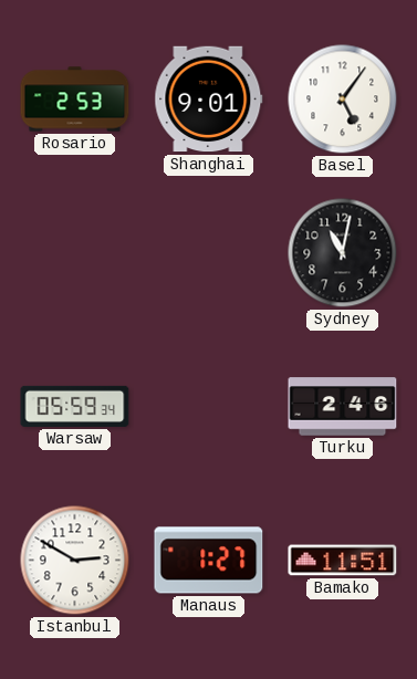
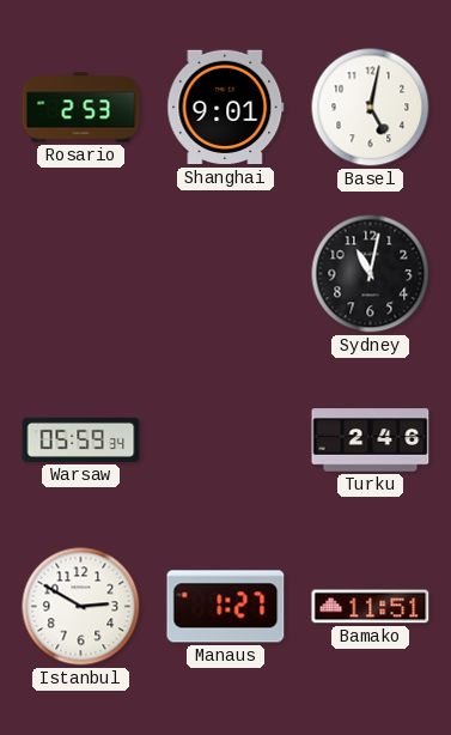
Basel: 5:06 -> 5:02
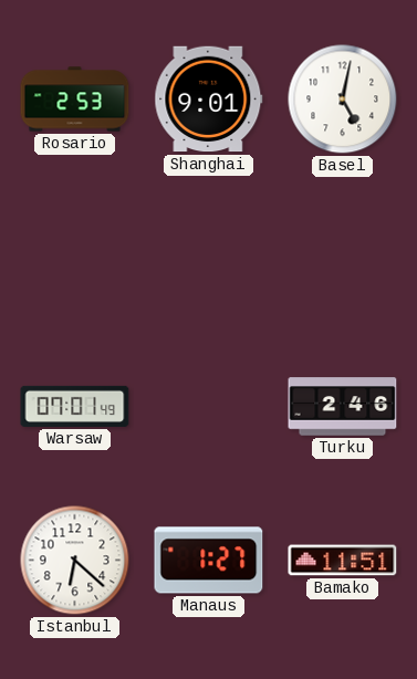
Sydney: 11:02 -> none
Warsaw: 05:59 -> 07:01
Istanbul: 2:50 -> 6:22
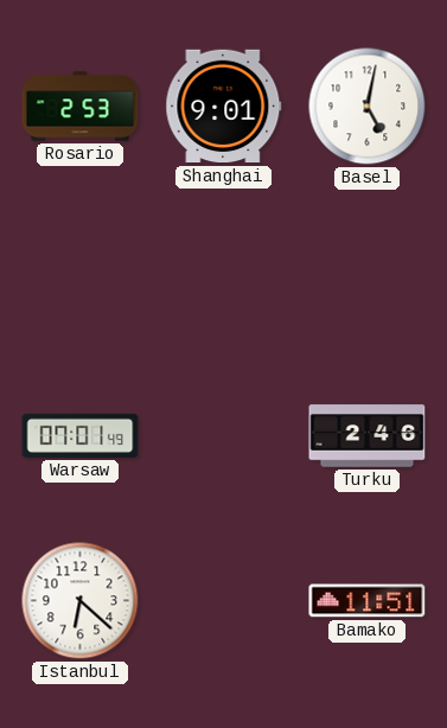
Manaus: 1:27 -> none
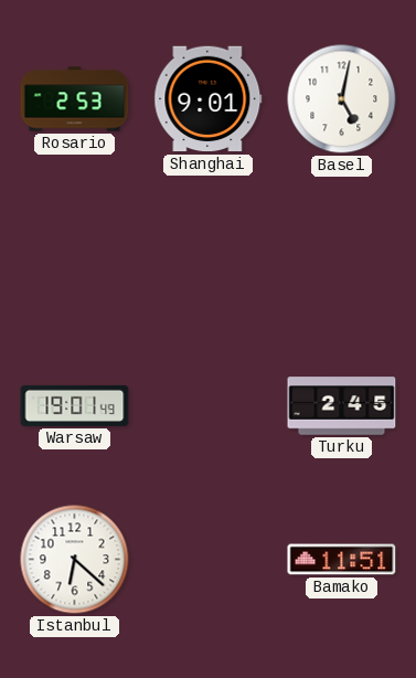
Warsaw: 07:01 -> 19:01
Turku: 2:46 -> 2:45
